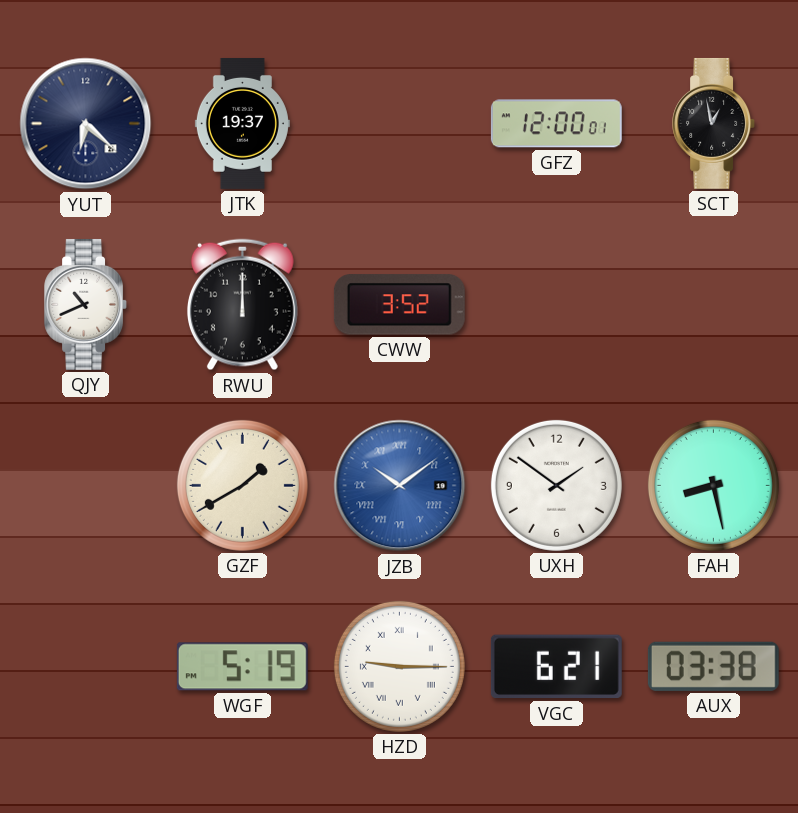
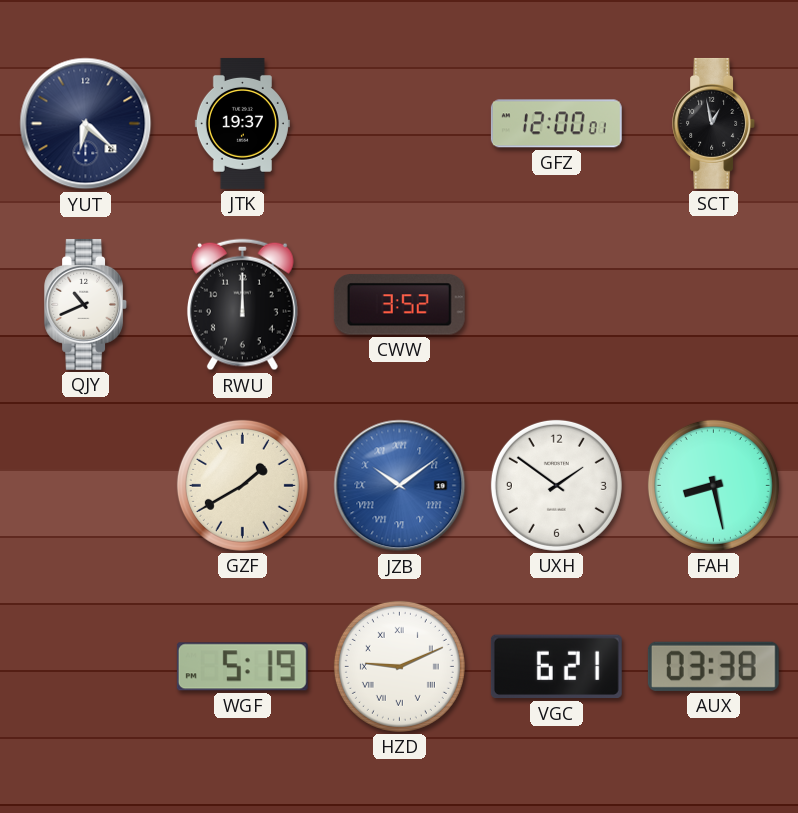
HZD: 9:15 -> 9:11
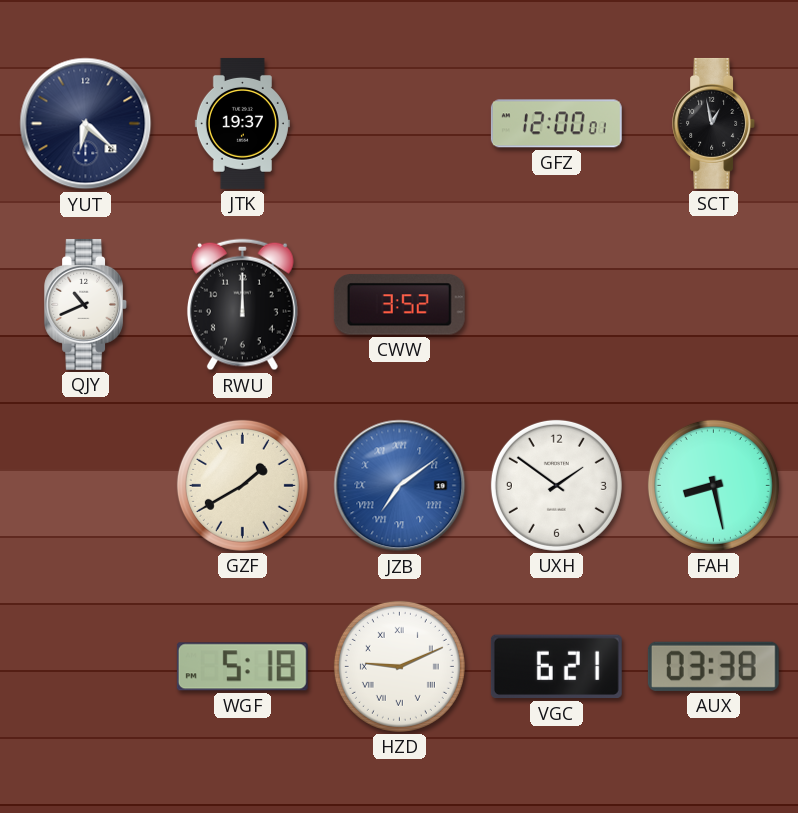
JZB: 10:09 -> 7:09
WGF: 5:19 -> 5:18
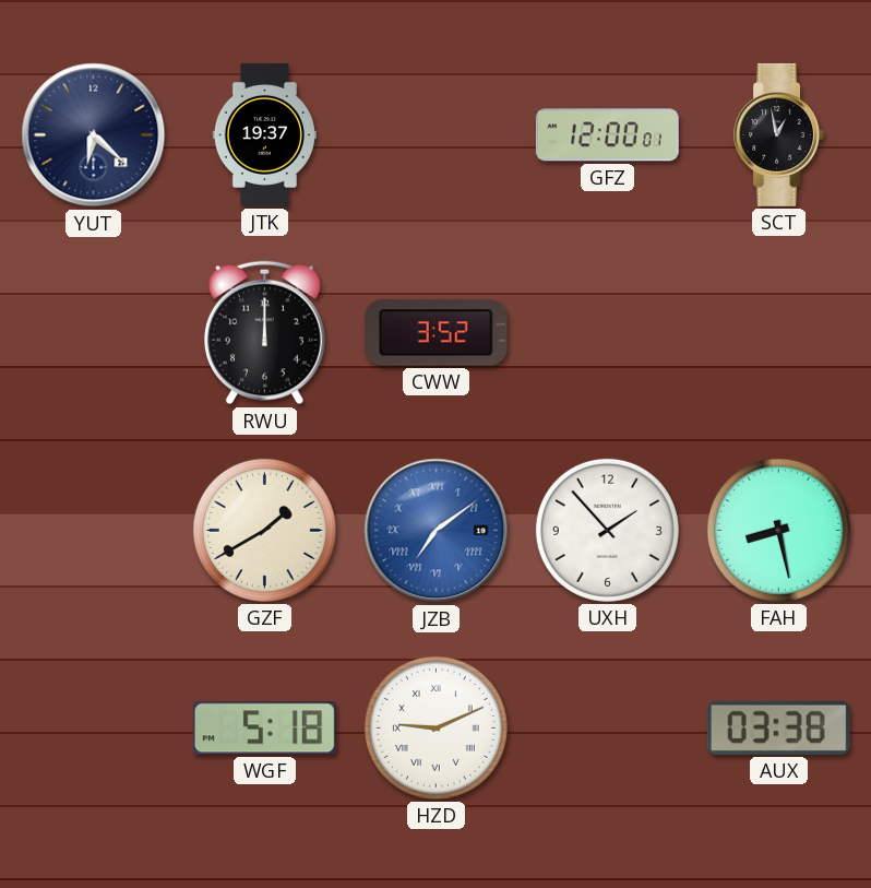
QJY: 10:41 -> none
UXH: 1:51 -> 1:53
VGC: 6:21 -> none
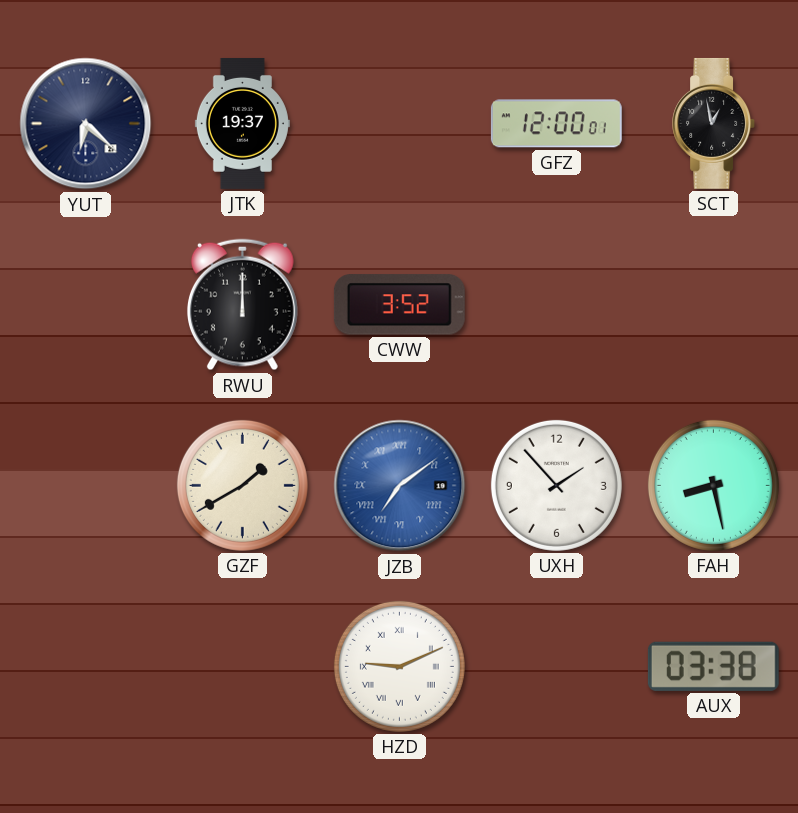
WGF: 5:18 -> none
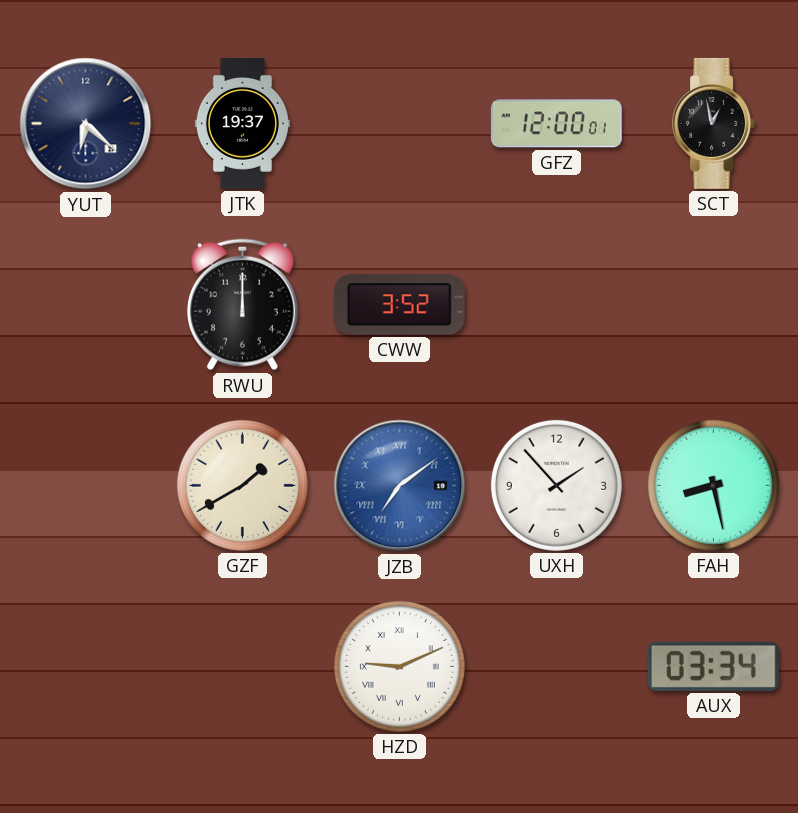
AUX: 03:38 -> 03:34
